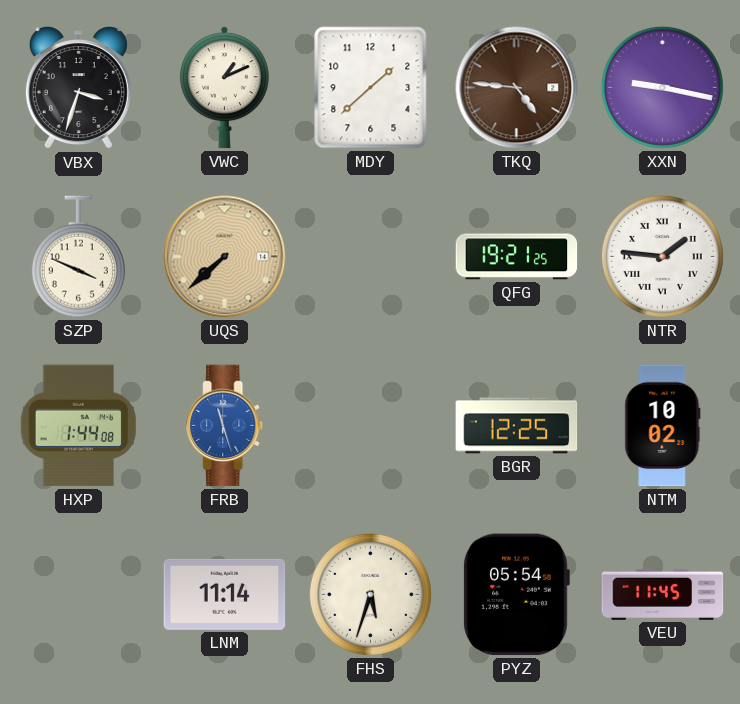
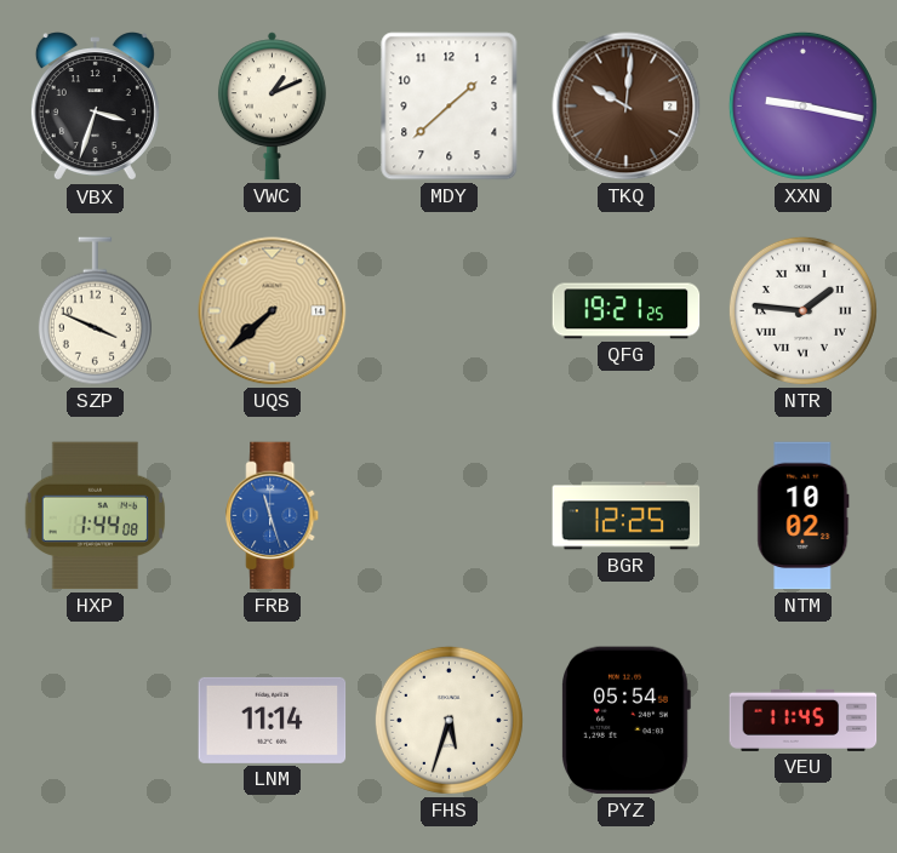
TKQ: 4:46 -> 10:01
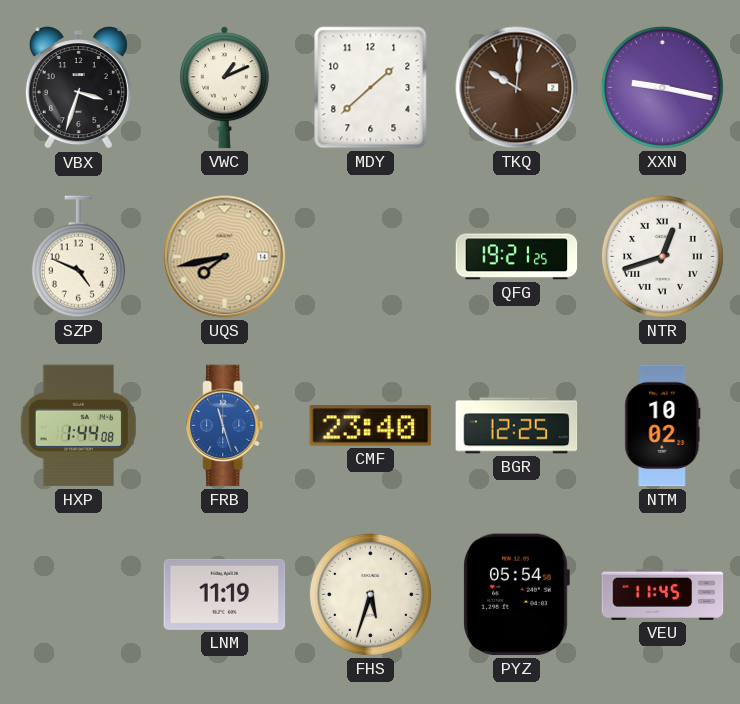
SZP: 3:49 -> 4:49
UQS: 7:38 -> 7:43
NTR: 1:46 -> 12:42
CMF: none -> 23:40
LNM: 11:14 -> 11:19
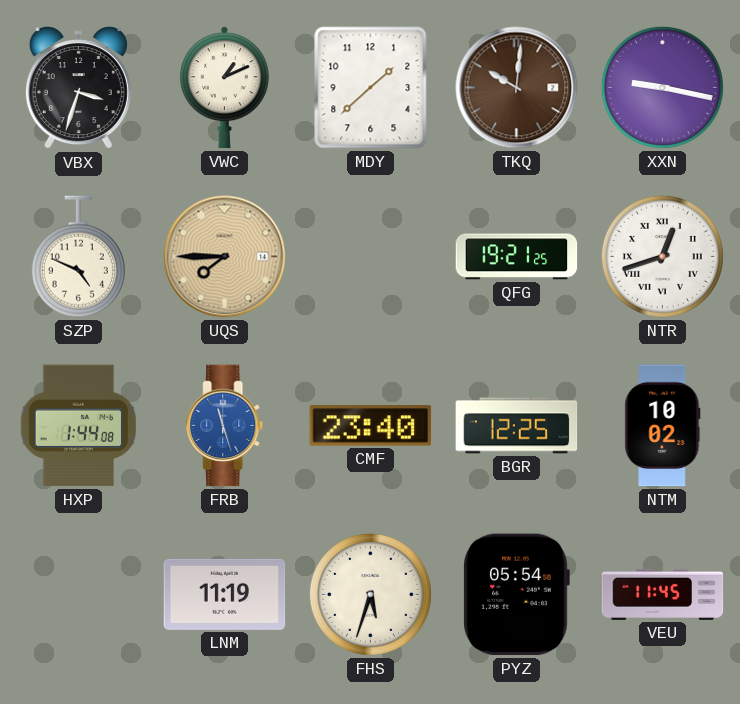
UQS: 7:43 -> 7:45
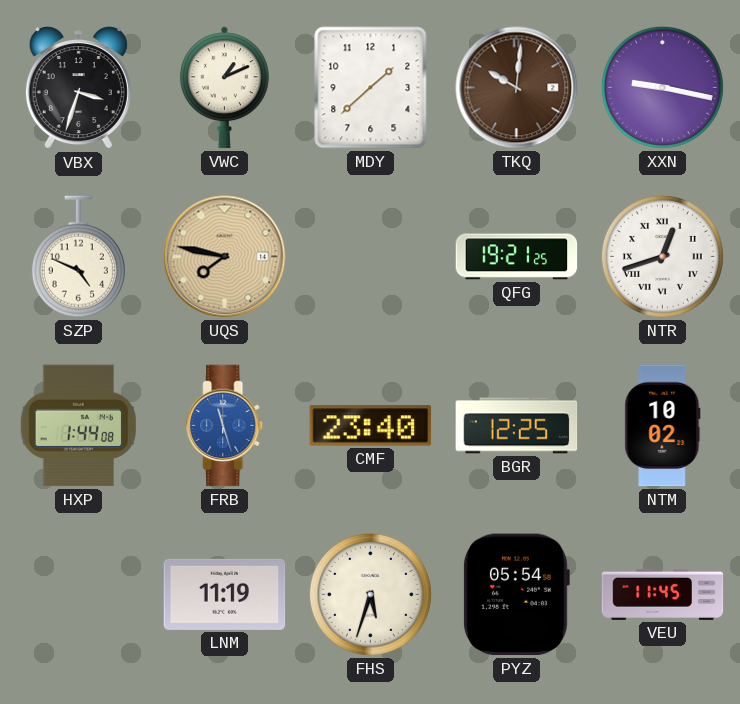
UQS: 7:45 -> 7:47
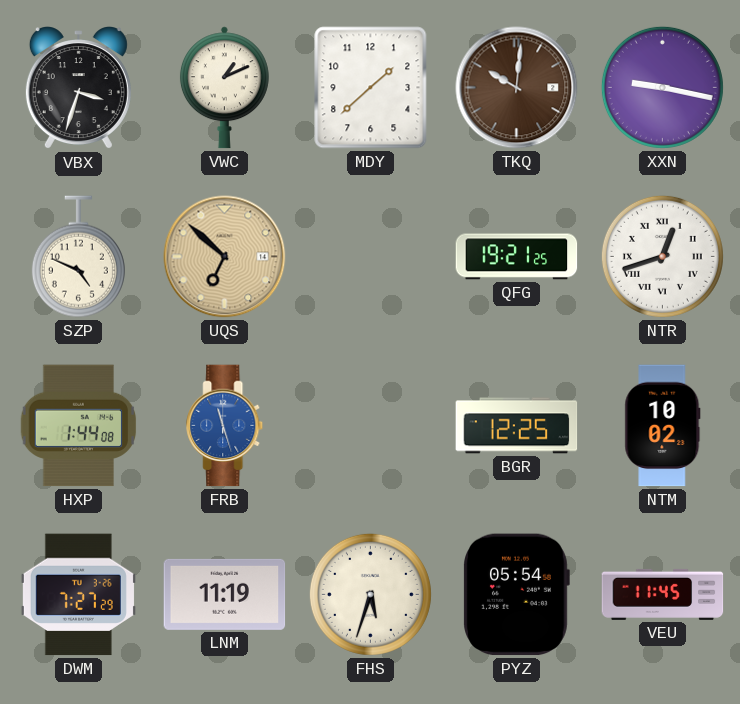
UQS: 7:47 -> 6:52
CMF: 23:40 -> none
DWM: none -> 7:27
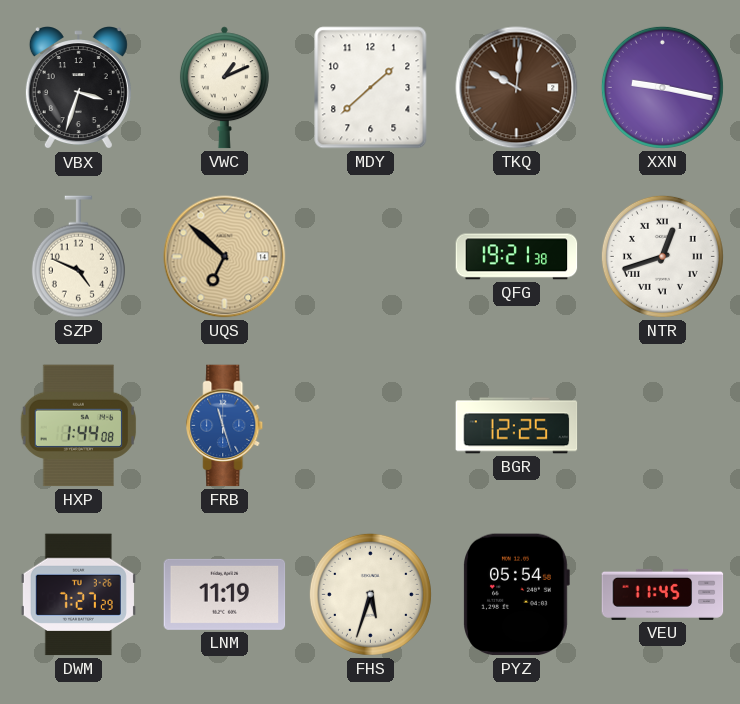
QFG: 19:21:25 -> 19:21:38
NTM: 10:02 -> none
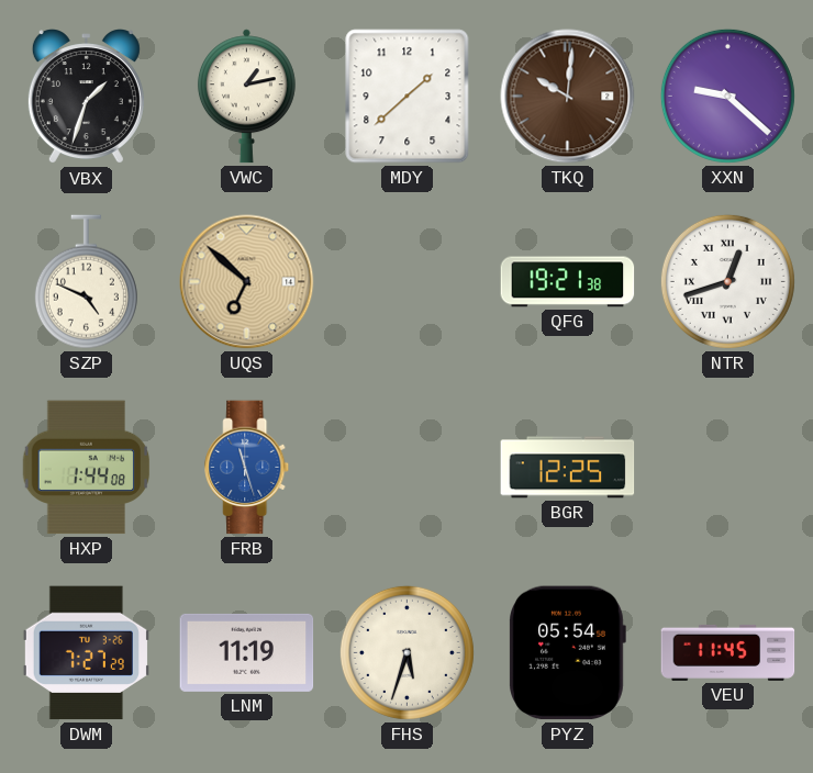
VBX: 3:33 -> 1:33
VWC: 1:11 -> 1:13
XXN: 9:17 -> 9:22
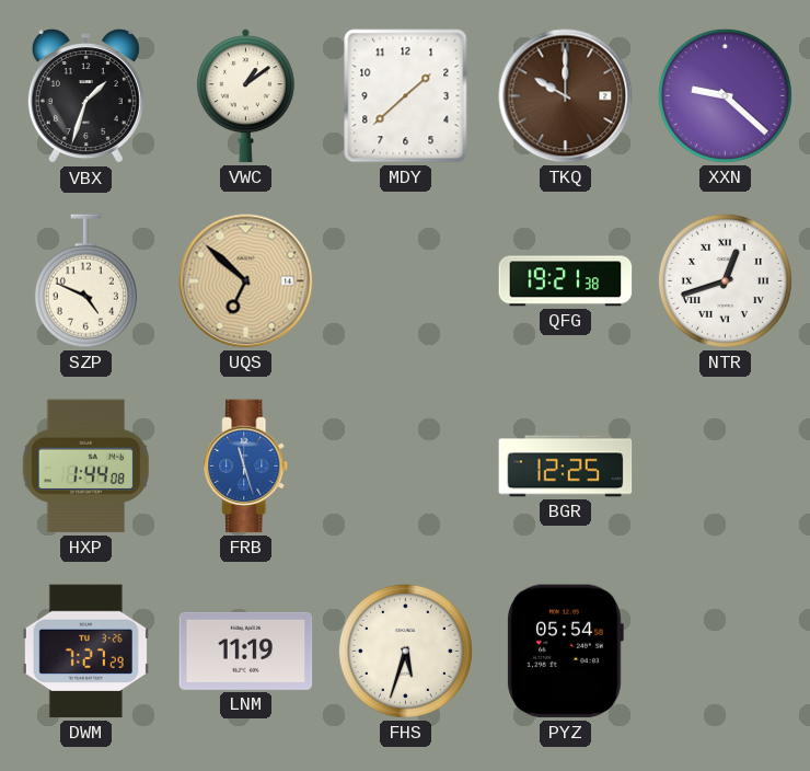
VWC: 1:13 -> 1:09
TKQ: 10:01 -> 10:00
VEU: 11:45 -> none
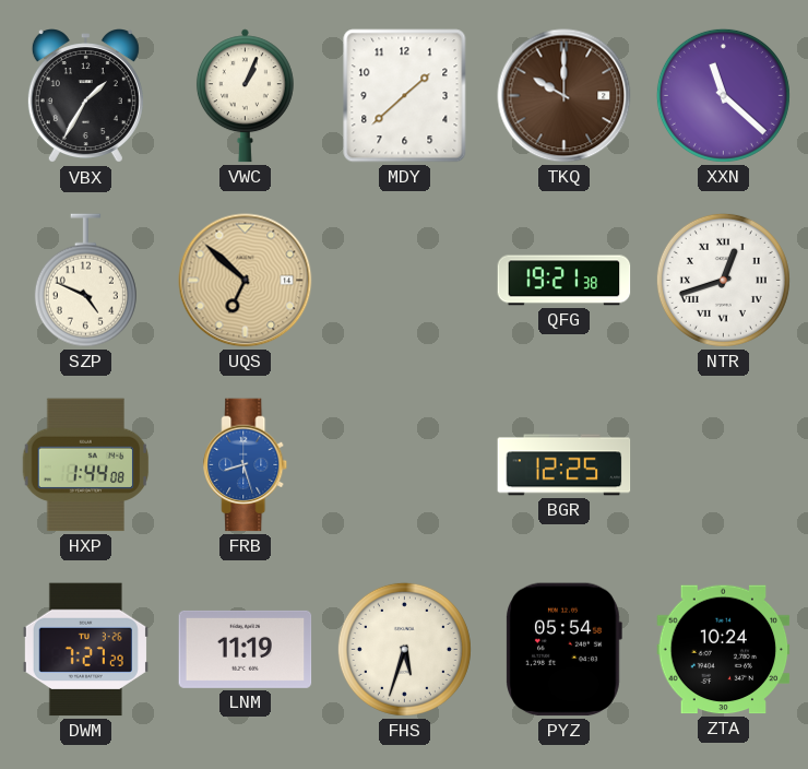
VBX: 1:33 -> 1:35
VWC: 1:09 -> 1:04
XXN: 9:22 -> 11:22
FRB: 11:27 -> 8:27
ZTA: none -> 10:24
